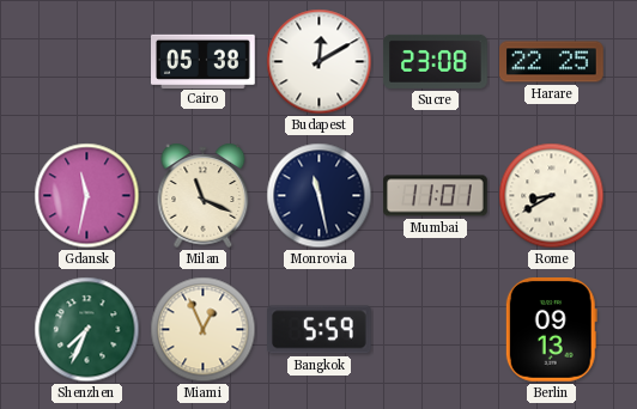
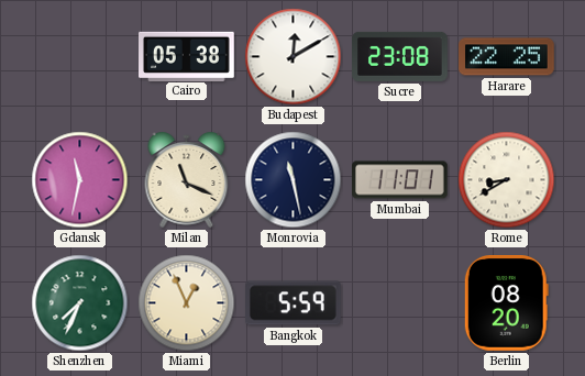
Berlin: 09:13 -> 08:20
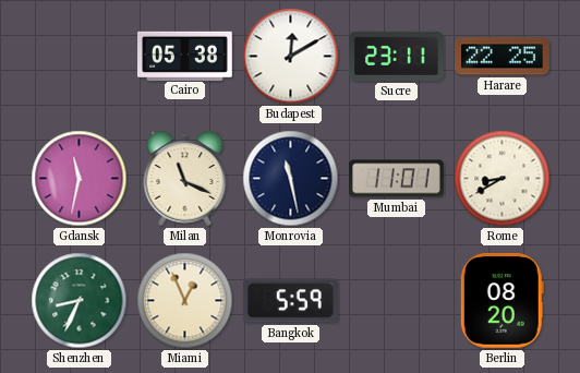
Sucre: 23:08 -> 23:11
Shenzhen: 7:34 -> 8:34
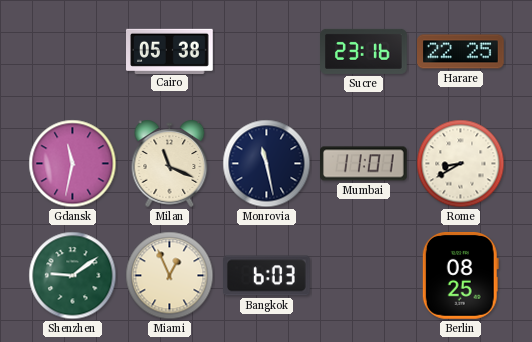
Budapest: 12:10 -> none
Sucre: 23:11 -> 23:16
Shenzhen: 8:34 -> 9:09
Bangkok: 5:59 -> 6:03
Berlin: 08:20 -> 08:25
